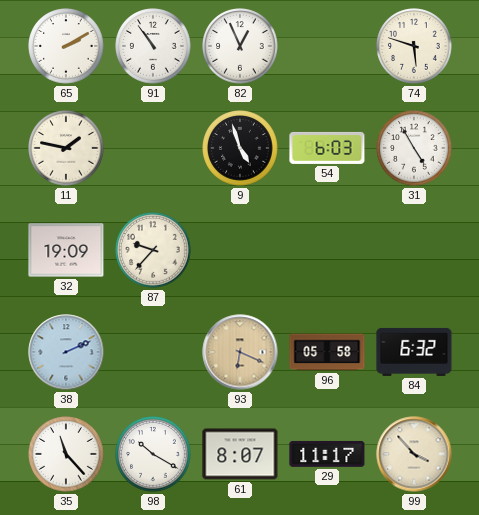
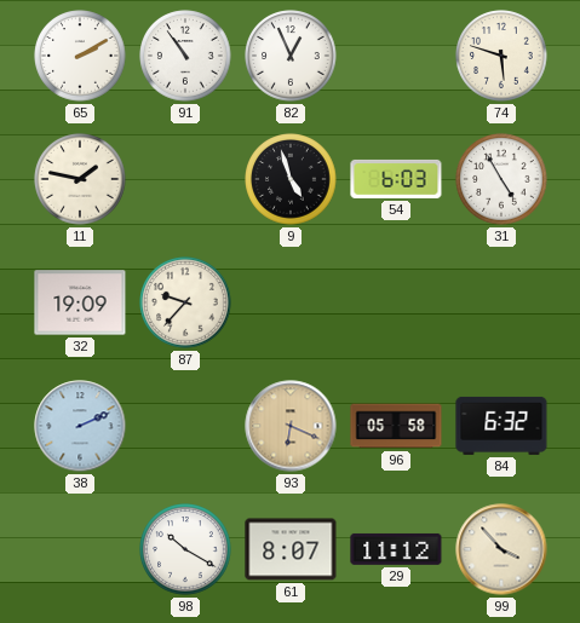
35: 11:23 -> none
29: 11:17 -> 11:12
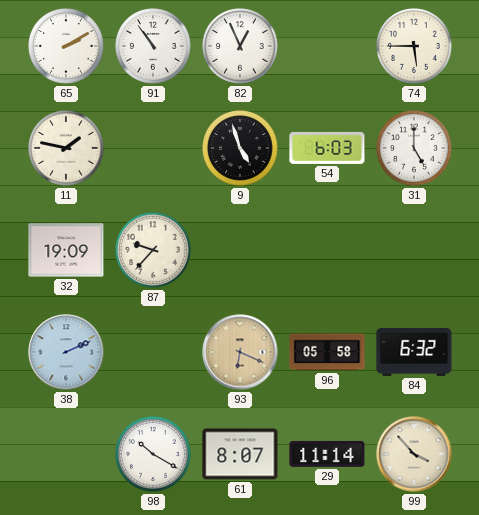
74: 5:48 -> 5:45
31: 4:55 -> 5:00
29: 11:12 -> 11:14
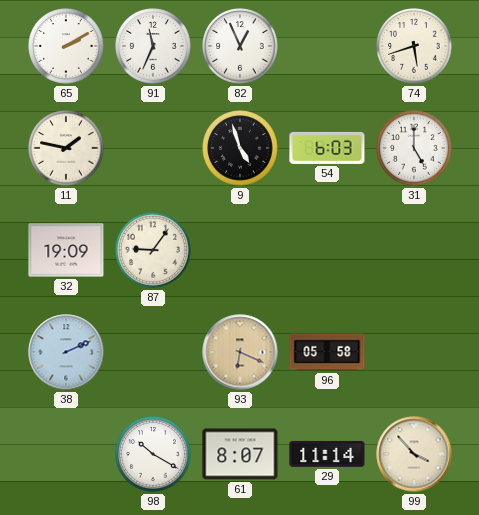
91: 10:54 -> 11:34
74: 5:45 -> 5:42
87: 9:37 -> 9:06
84: 6:32 -> none
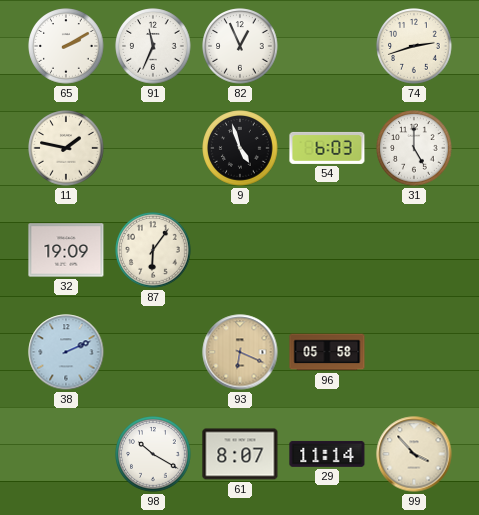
74: 5:42 -> 2:42
87: 9:06 -> 6:06
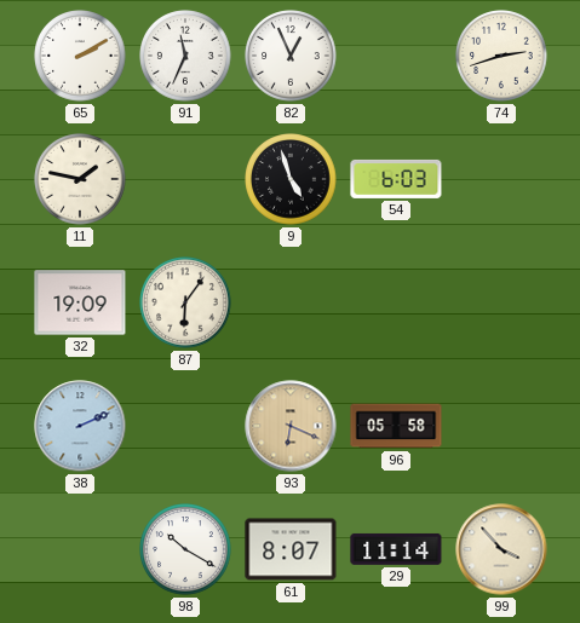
31: 5:00 -> none
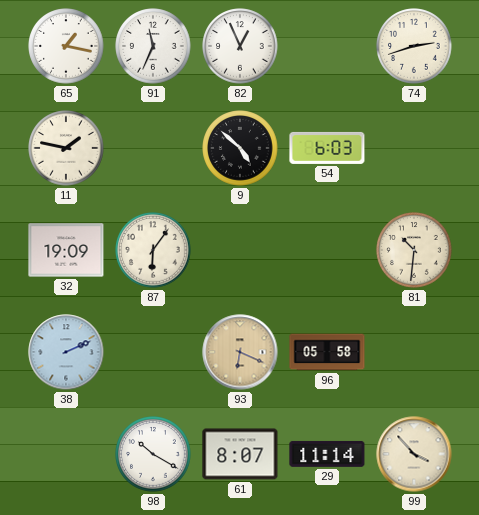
65: 2:10 -> 1:17
9: 4:57 -> 4:52
81: none -> 10:31
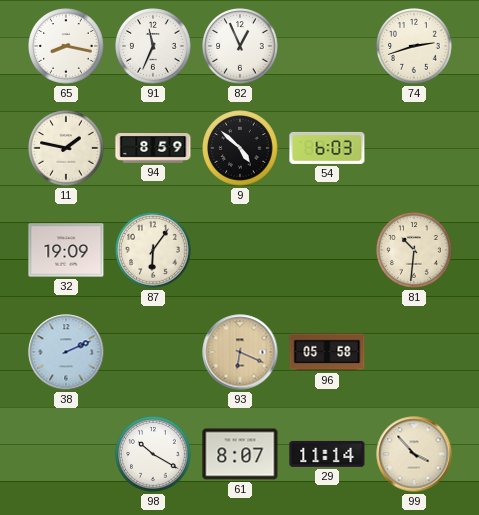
65: 1:17 -> 8:17
94: none -> 8:59
